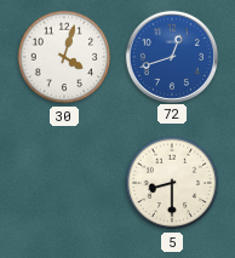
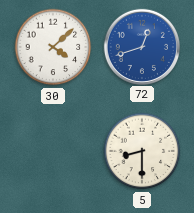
30: 4:03 -> 4:08
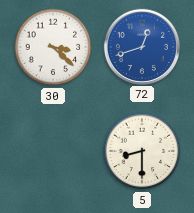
30: 4:08 -> 3:22
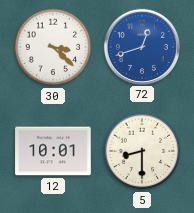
12: none -> 10:01
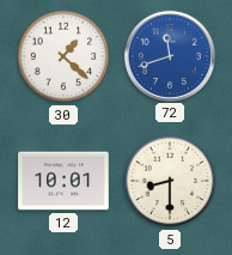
30: 3:22 -> 1:22
72: 12:42 -> 11:42
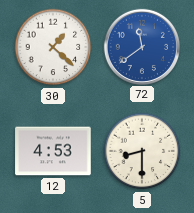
72: 11:42 -> 11:39
12: 10:01 -> 4:53
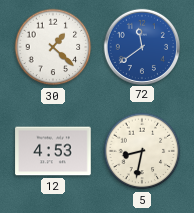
5: 8:30 -> 8:32
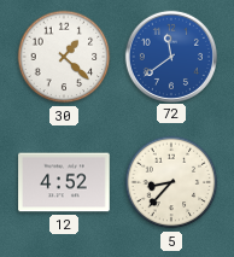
12: 4:53 -> 4:52
5: 8:32 -> 8:37
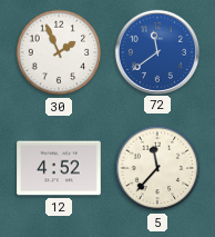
30: 1:22 -> 1:56
5: 8:37 -> 11:37
